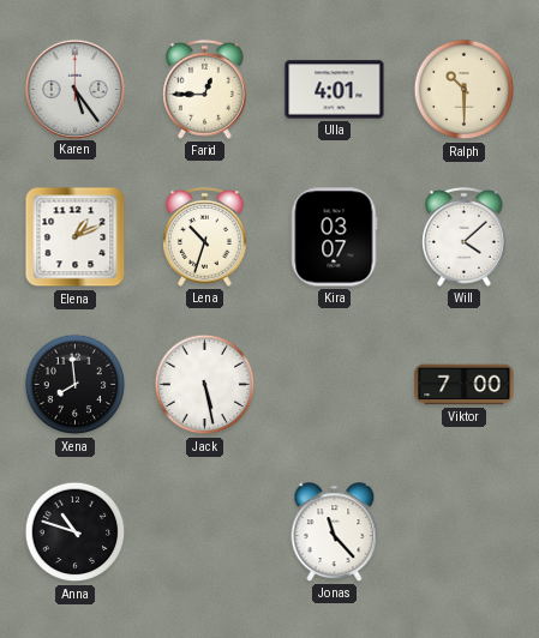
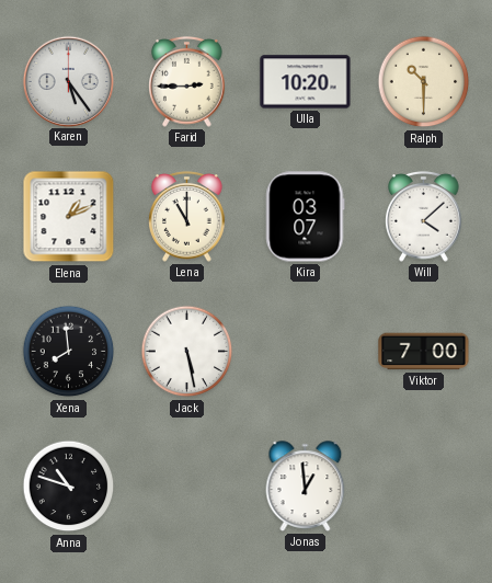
Farid: 12:45 -> 2:45
Ulla: 4:01 -> 10:20
Lena: 10:33 -> 11:00
Jonas: 11:23 -> 12:59
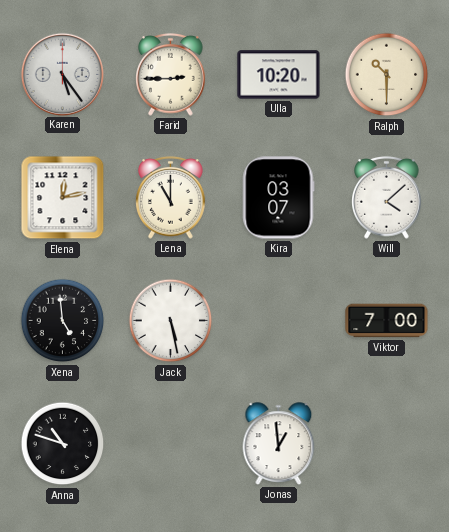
Elena: 1:11 -> 12:13
Xena: 7:59 -> 4:59
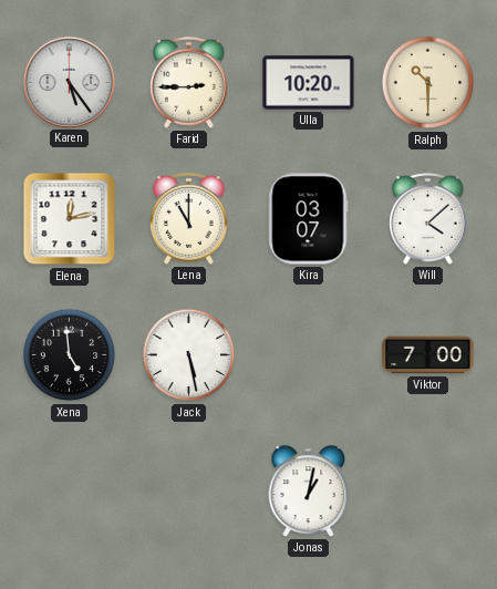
Anna: 10:48 -> none
Jonas: 12:59 -> 1:02
